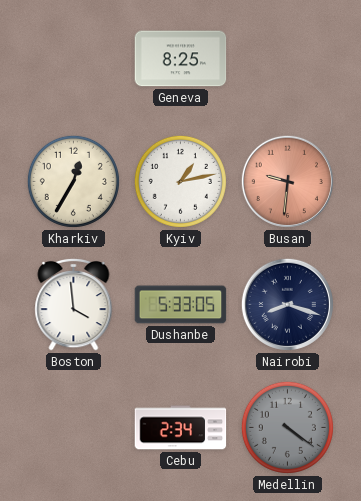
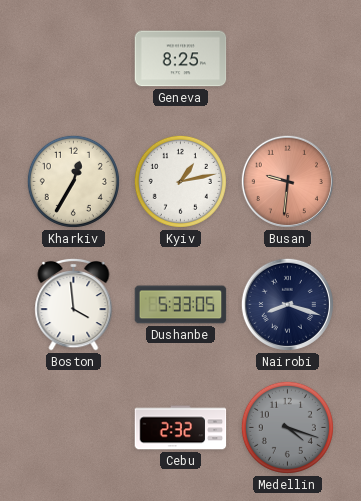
Cebu: 2:34 -> 2:32
Medellin: 4:21 -> 4:18
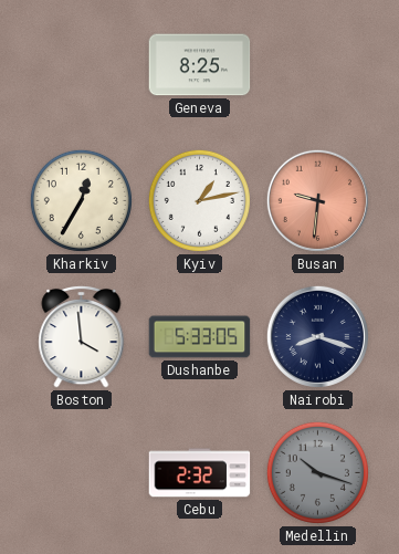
Medellin: 4:18 -> 10:18
